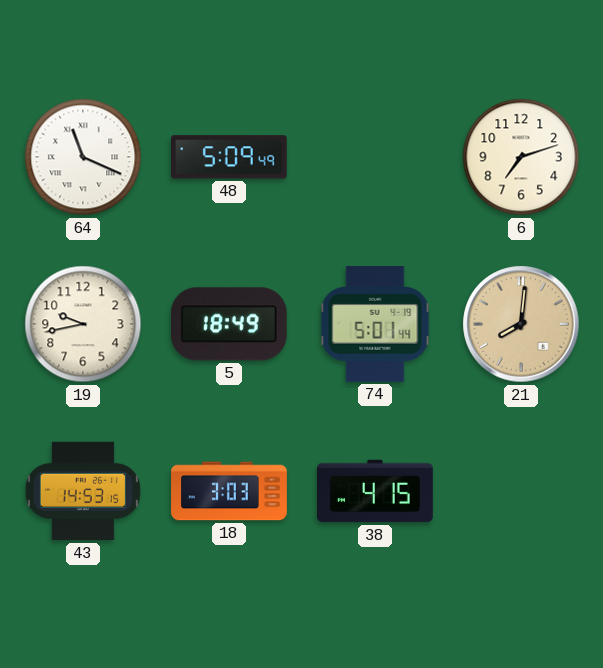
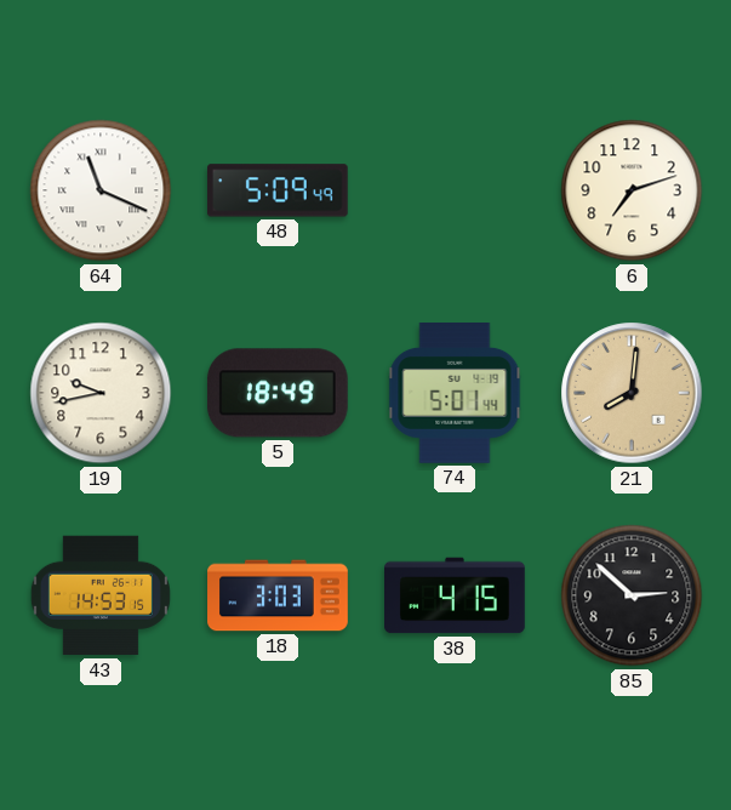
85: none -> 2:52
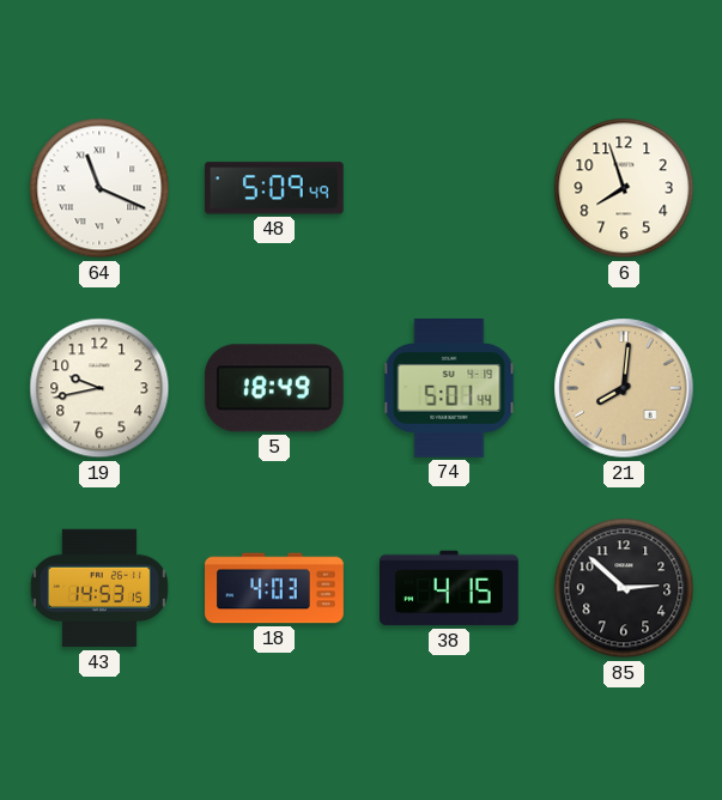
6: 7:12 -> 7:57
18: 3:03 -> 4:03
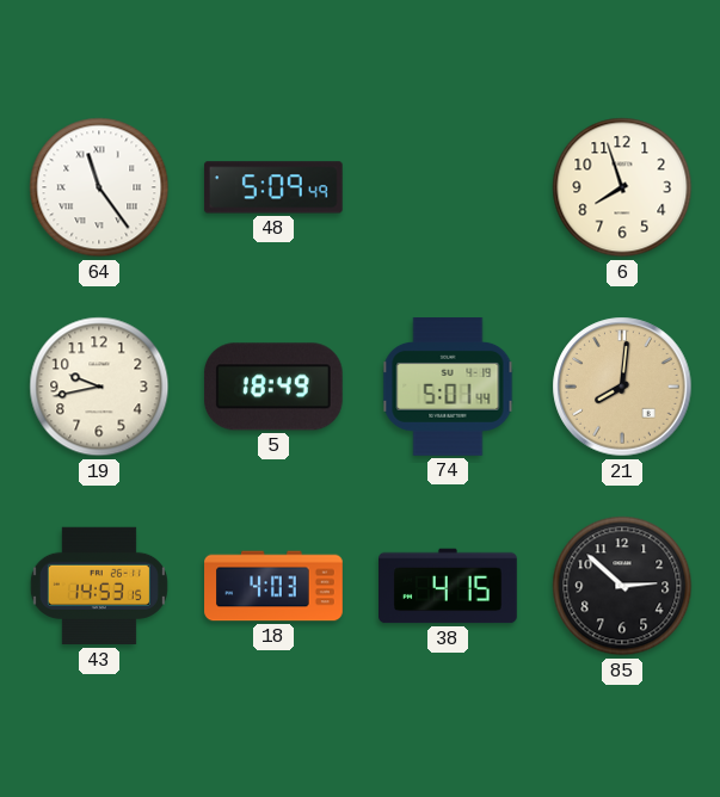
64: 11:19 -> 11:24
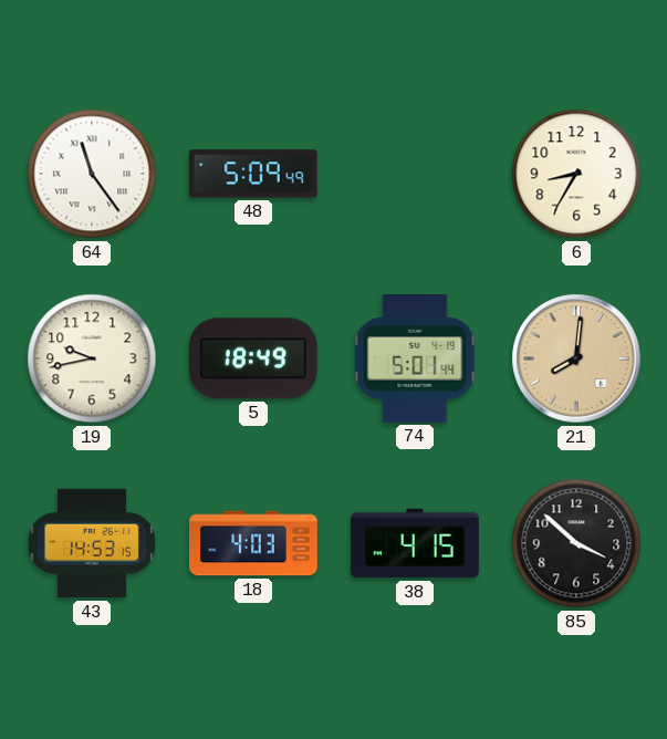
6: 7:57 -> 8:35
85: 2:52 -> 3:52
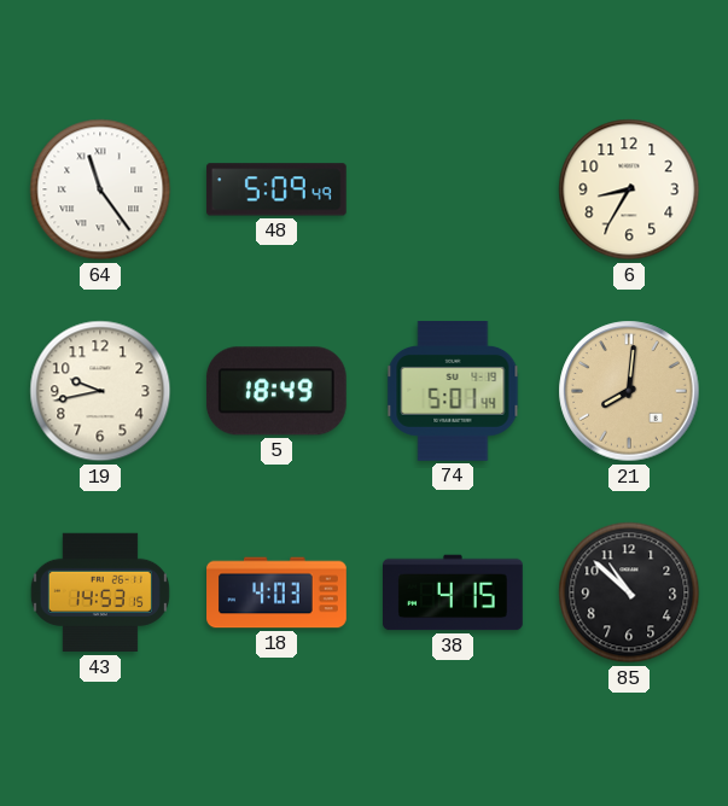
85: 3:52 -> 10:52
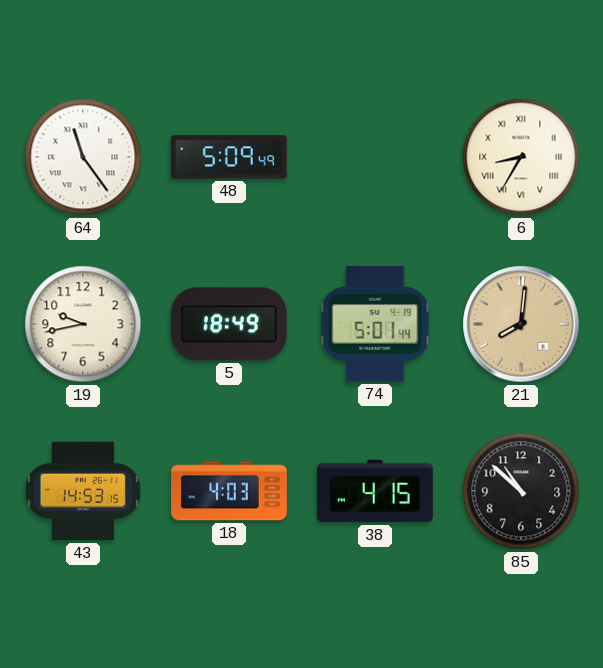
6 numerals: Arabic -> Roman
